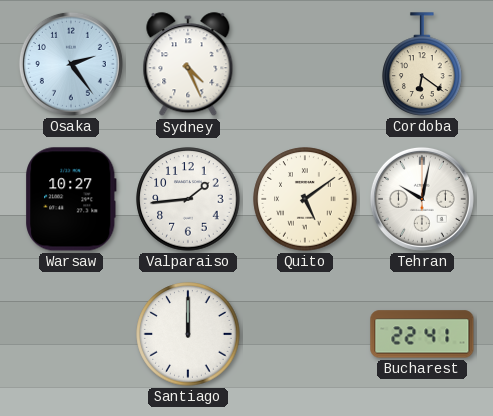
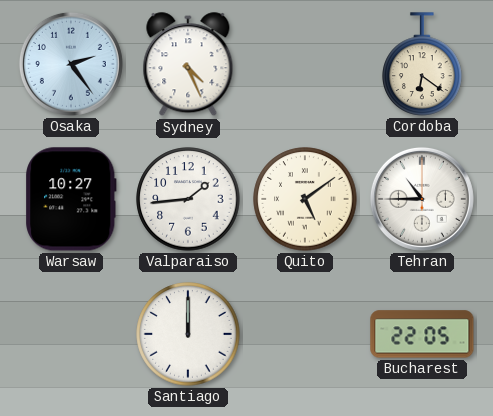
Tehran: 10:02 -> 10:45
Bucharest: 22:41 -> 22:05
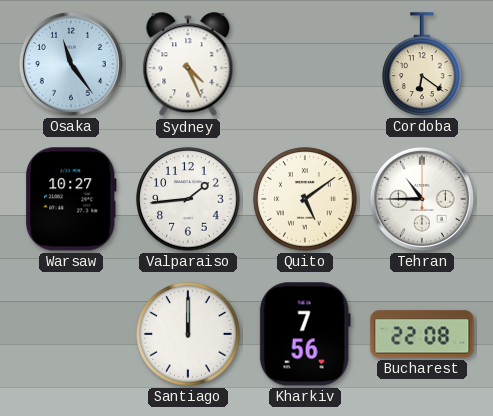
Osaka: 2:24 -> 11:24
Kharkiv: none -> 7:56
Bucharest: 22:05 -> 22:08
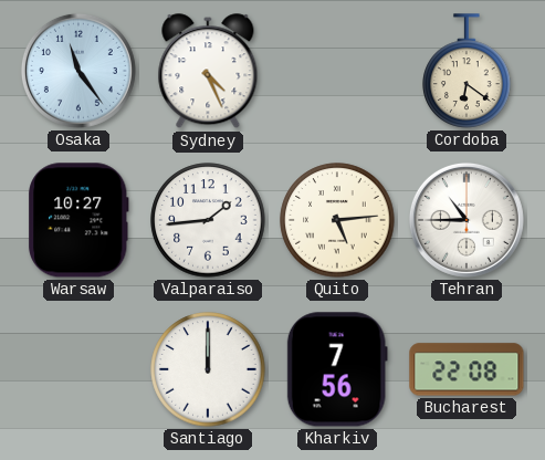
Quito: 5:09 -> 5:14
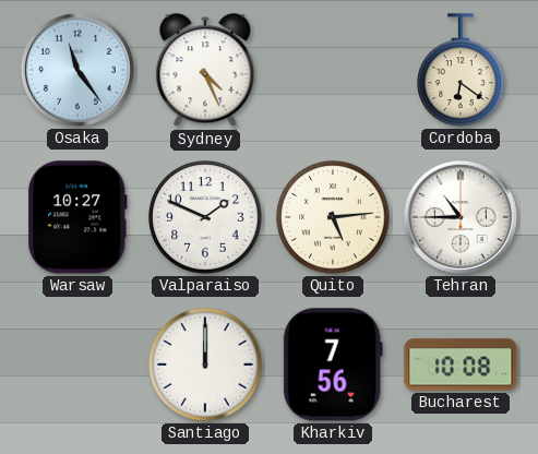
Valparaiso: 1:44 -> 1:49
Bucharest: 22:08 -> 10:08
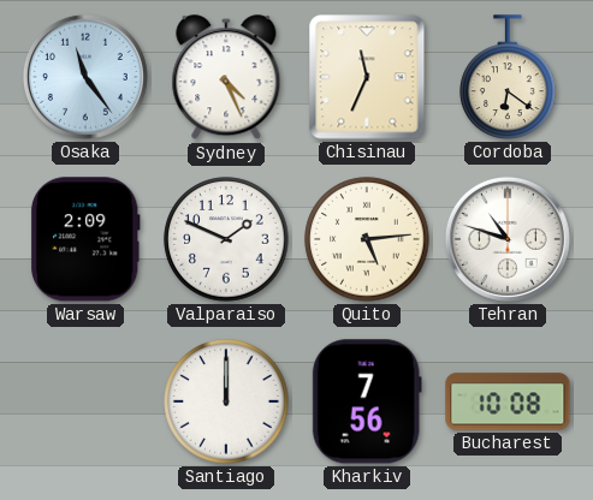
Chisinau: none -> 11:34
Warsaw: 10:27 -> 2:09
Tehran: 10:45 -> 10:48
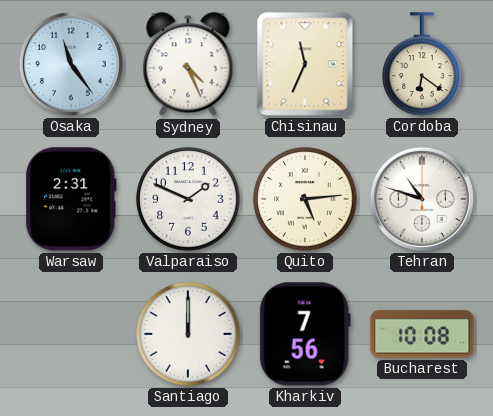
Warsaw: 2:09 -> 2:31
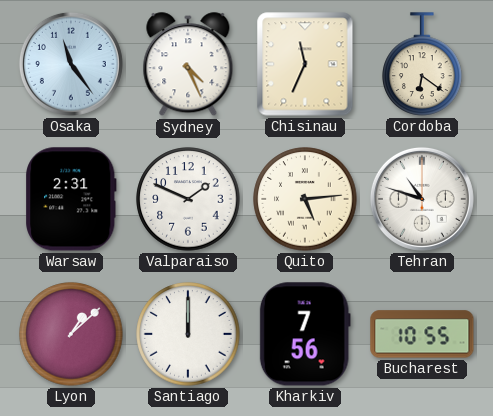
Lyon: none -> 1:08
Bucharest: 10:08 -> 10:55
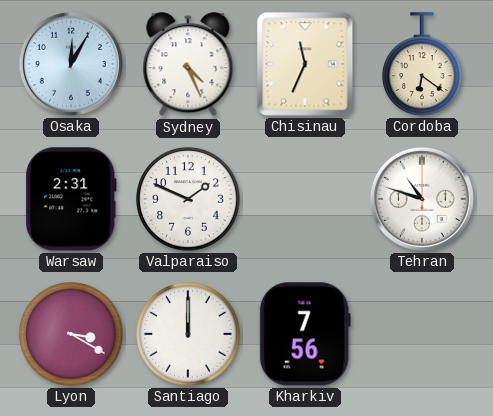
Osaka: 11:24 -> 12:05
Quito: 5:14 -> none
Lyon: 1:08 -> 3:20
Bucharest: 10:55 -> none
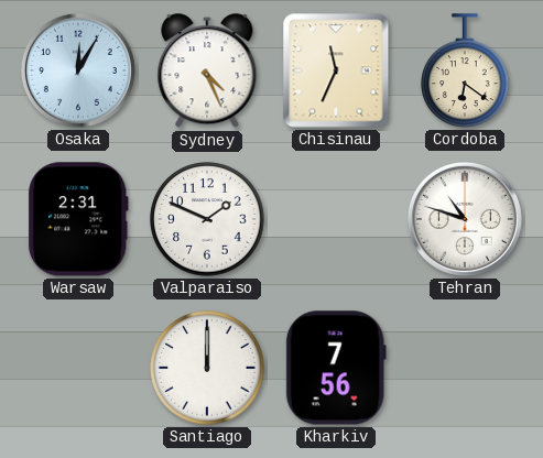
Lyon: 3:20 -> none
